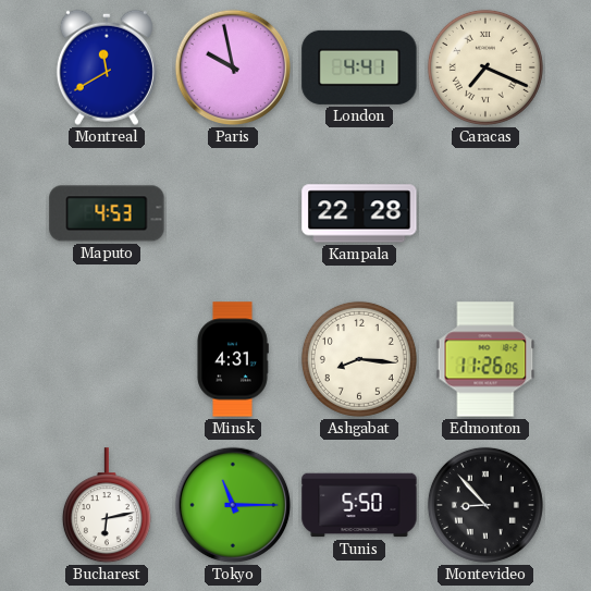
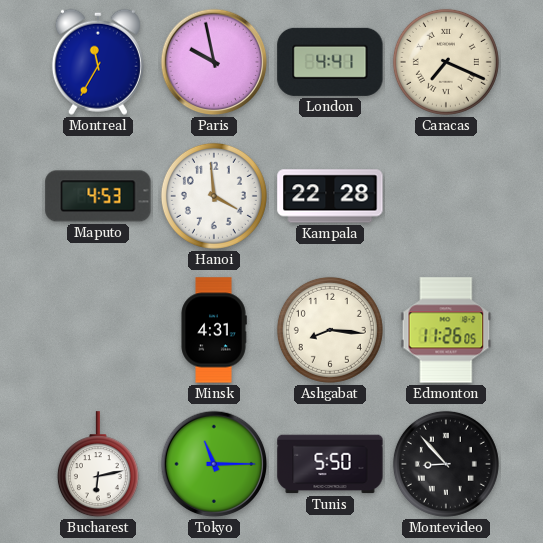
Montreal: 11:40 -> 11:35
Hanoi: none -> 3:59
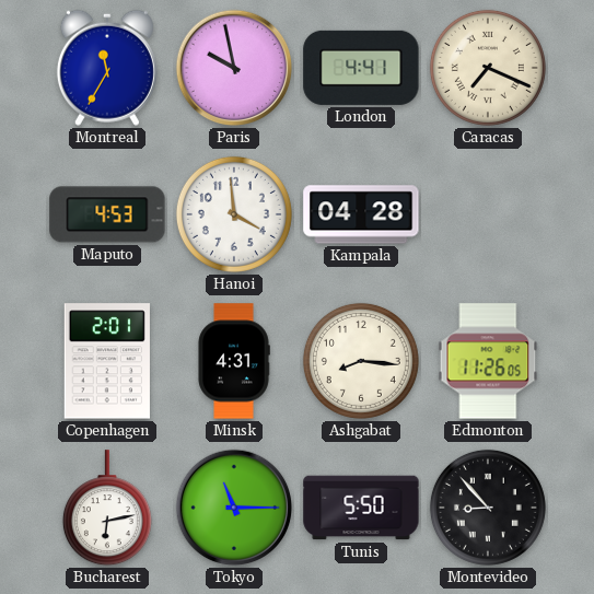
Kampala: 22:28 -> 04:28
Copenhagen: none -> 2:01
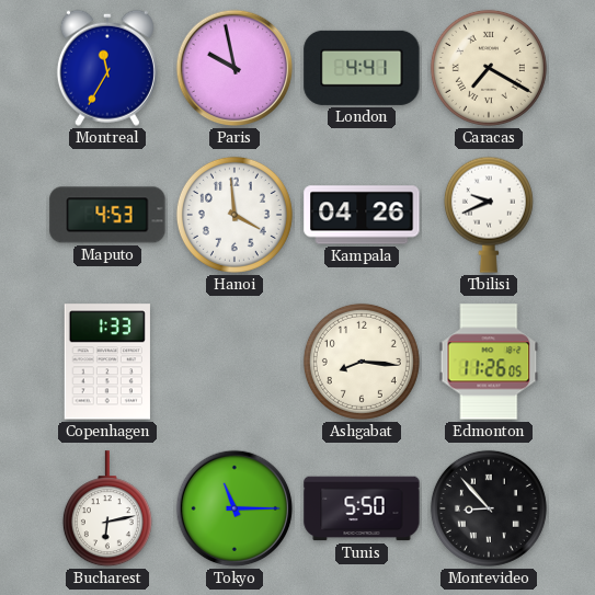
Caracas: 7:19 -> 7:20
Kampala: 04:28 -> 04:26
Tbilisi: none -> 9:41
Copenhagen: 2:01 -> 1:33
Minsk: 4:31 -> none
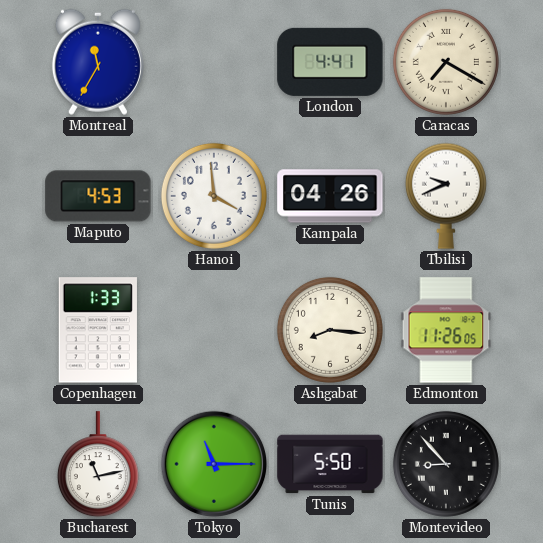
Paris: 9:58 -> none
Bucharest: 6:13 -> 11:13
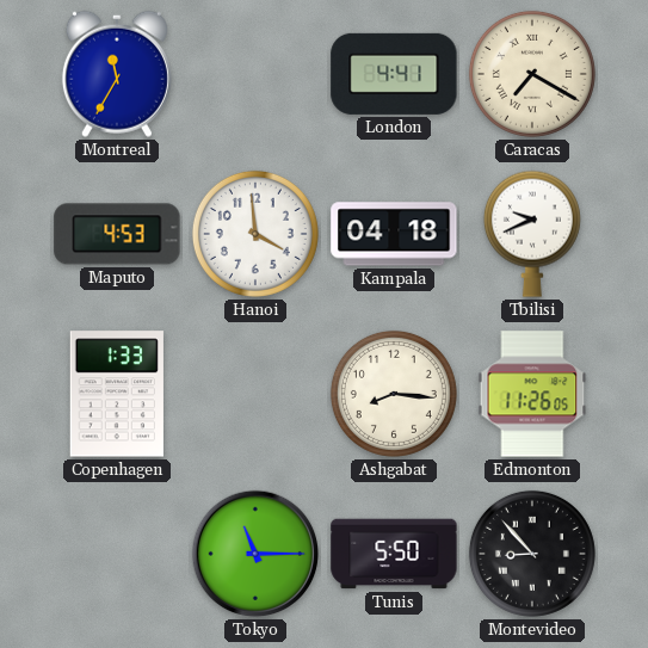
Kampala: 04:26 -> 04:18
Bucharest: 11:13 -> none
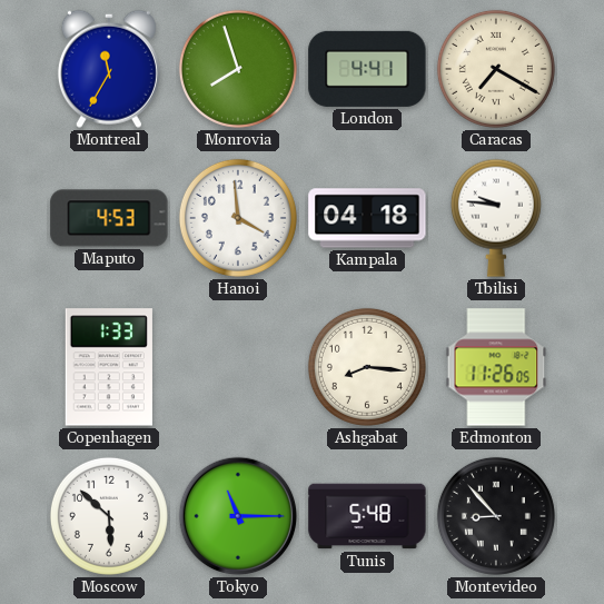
Monrovia: none -> 7:57
Tbilisi: 9:41 -> 9:46
Moscow: none -> 5:52
Tunis: 5:50 -> 5:48
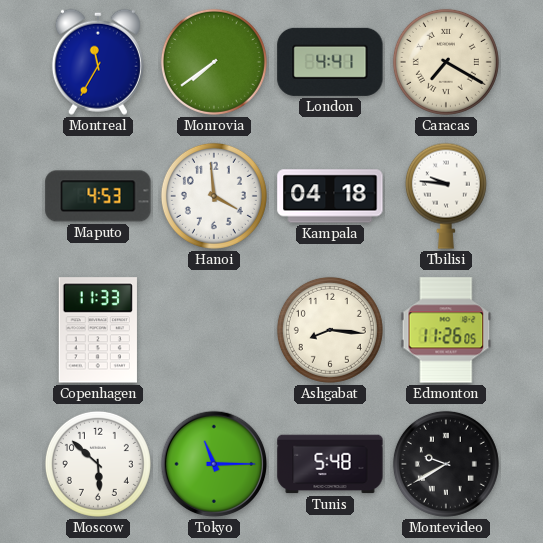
Monrovia: 7:57 -> 7:39
Copenhagen: 1:33 -> 11:33
Montevideo: 8:53 -> 9:40
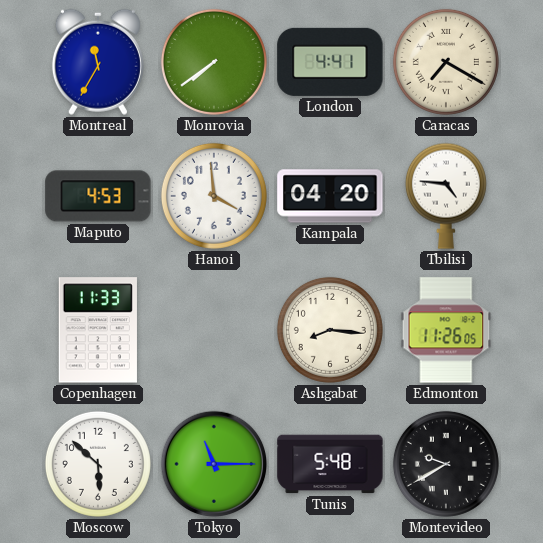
Kampala: 04:18 -> 04:20
Tbilisi: 9:46 -> 4:46
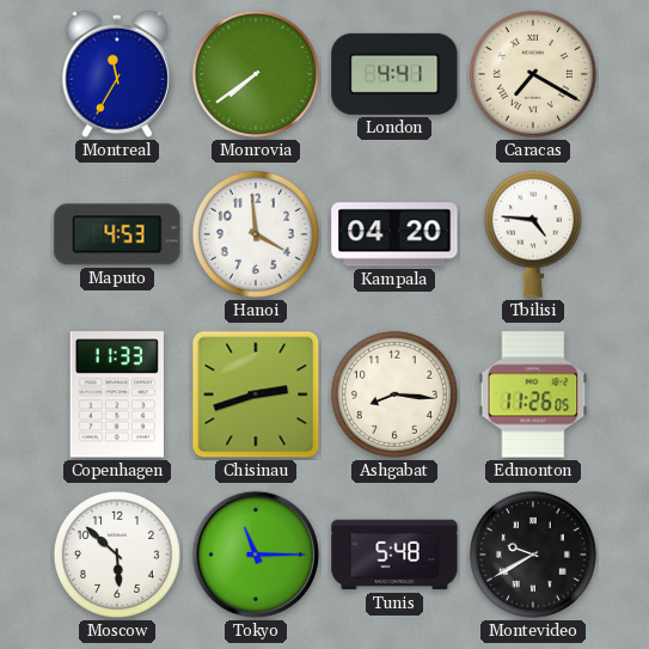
Chisinau: none -> 2:42
